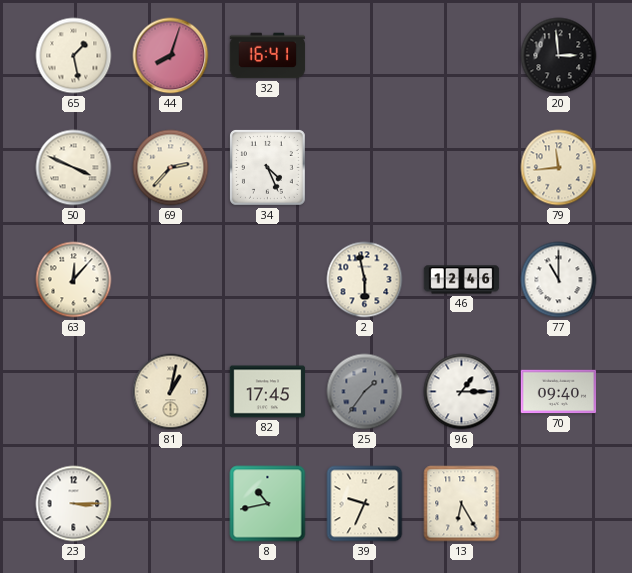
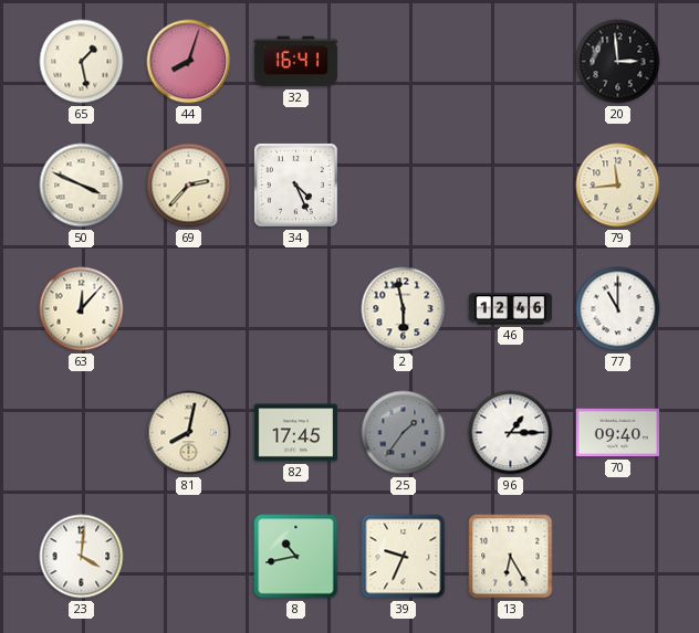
81: 1:02 -> 8:02
23: 3:15 -> 4:01
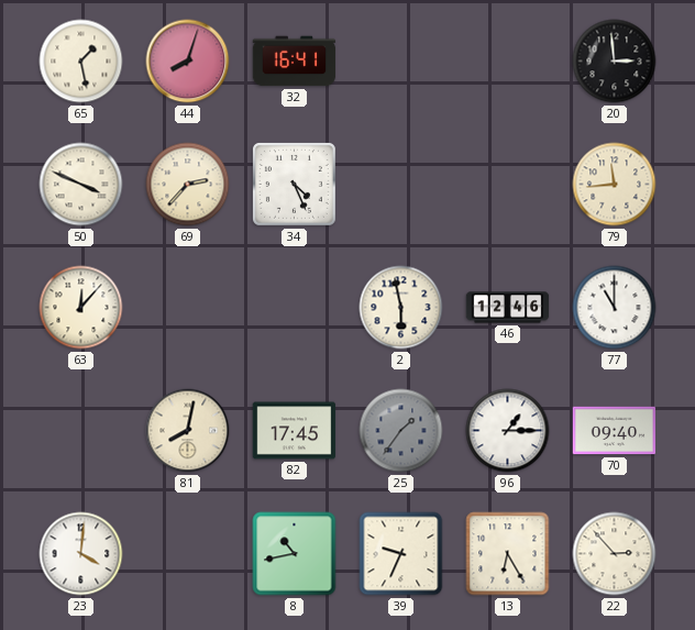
22: none -> 2:53
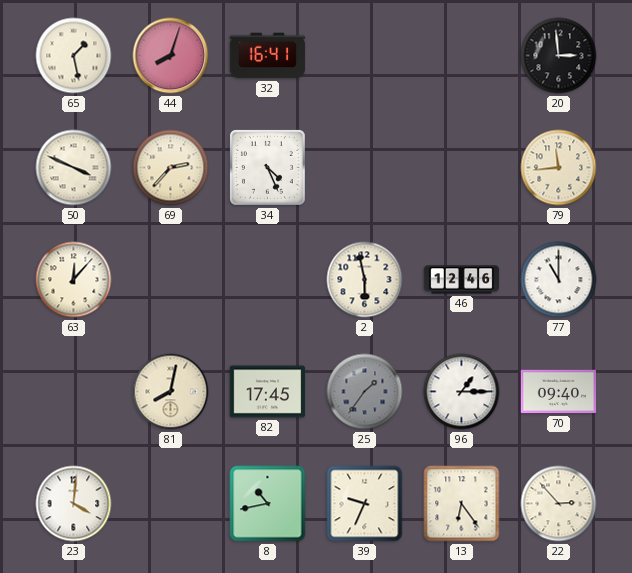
13: 6:25 -> 6:24
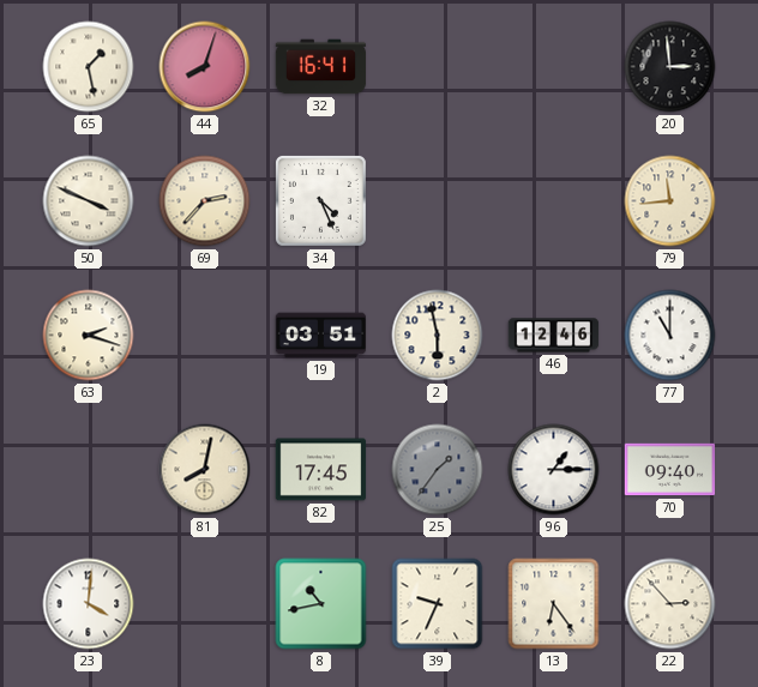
63: 12:07 -> 2:18
19: none -> 03:51
